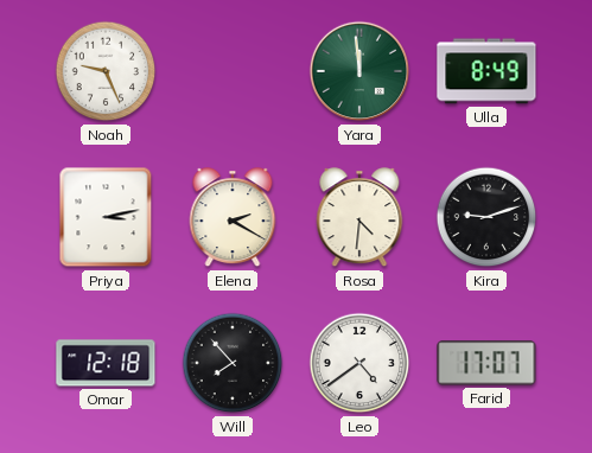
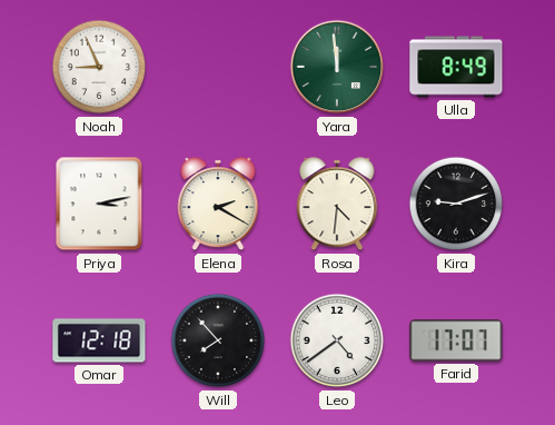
Noah: 9:26 -> 8:56
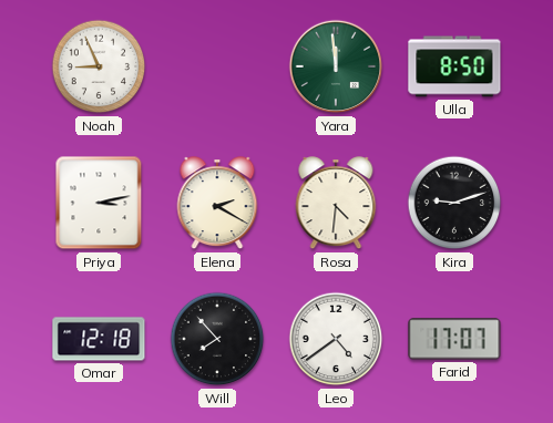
Ulla: 8:49 -> 8:50
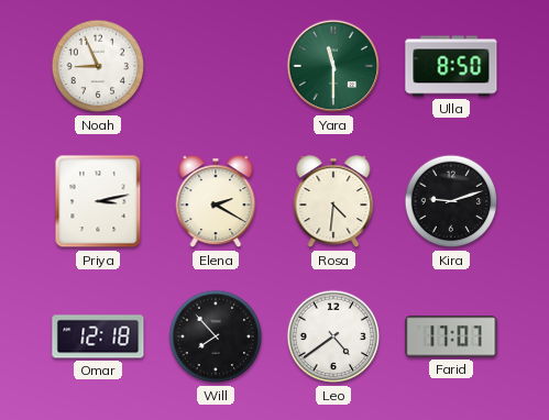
Yara: 11:59 -> 11:30
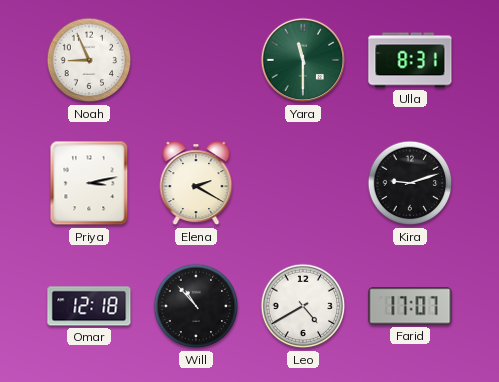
Ulla: 8:50 -> 8:31
Rosa: 4:31 -> none
Will: 7:53 -> 10:53
Leo: 4:39 -> 4:40
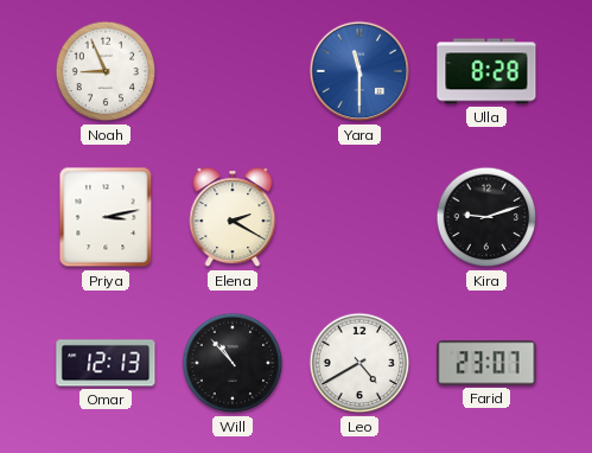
Yara dial: green -> blue
Ulla: 8:31 -> 8:28
Omar: 12:18 -> 12:13
Farid: 17:07 -> 23:07
